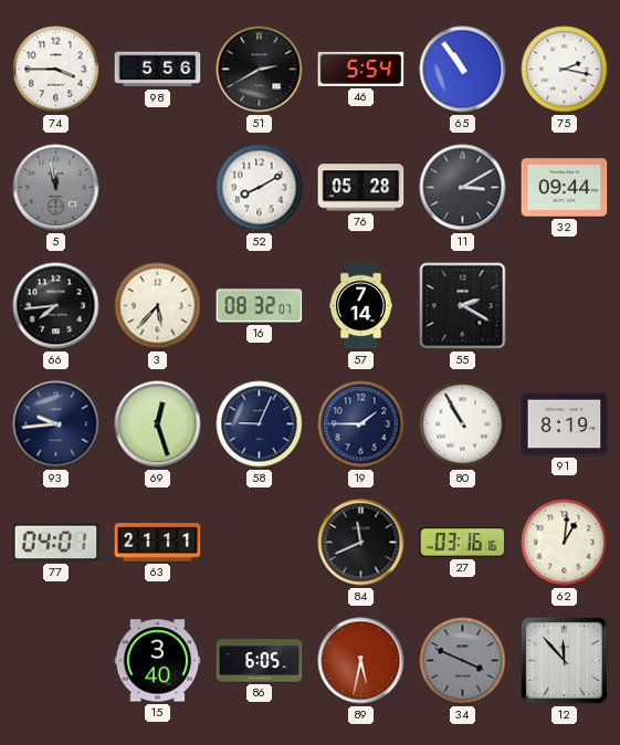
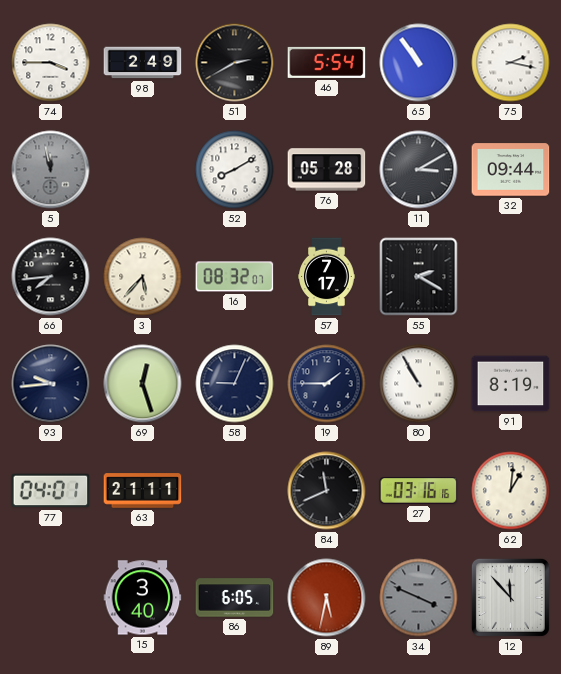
98: 5:56 -> 2:49
57: 7:14 -> 7:17
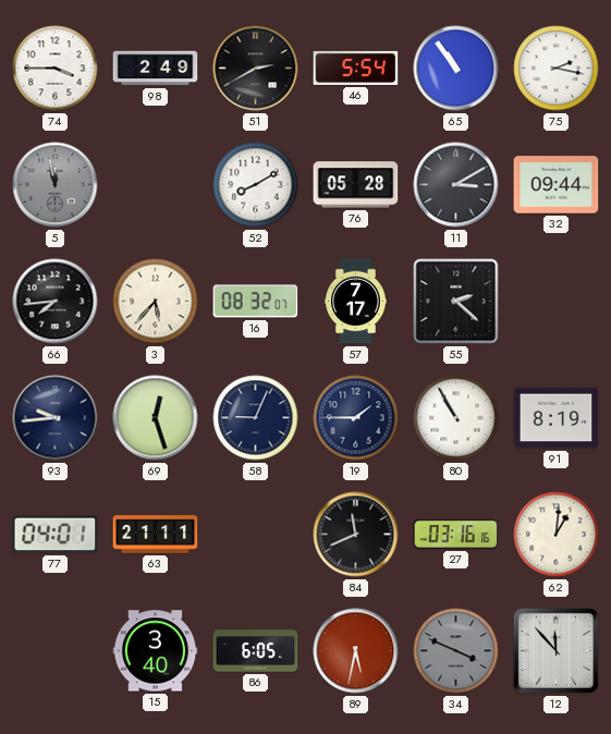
55: 2:20 -> 2:22
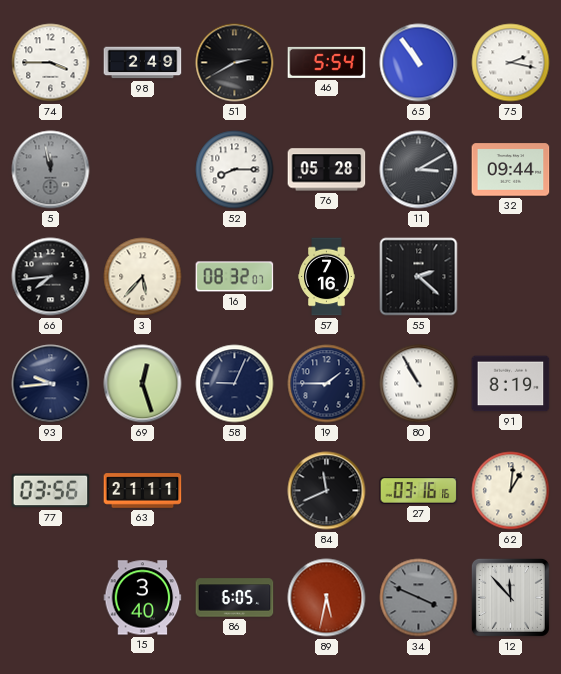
52: 8:10 -> 8:15
57: 7:17 -> 7:16
77: 04:01 -> 03:56
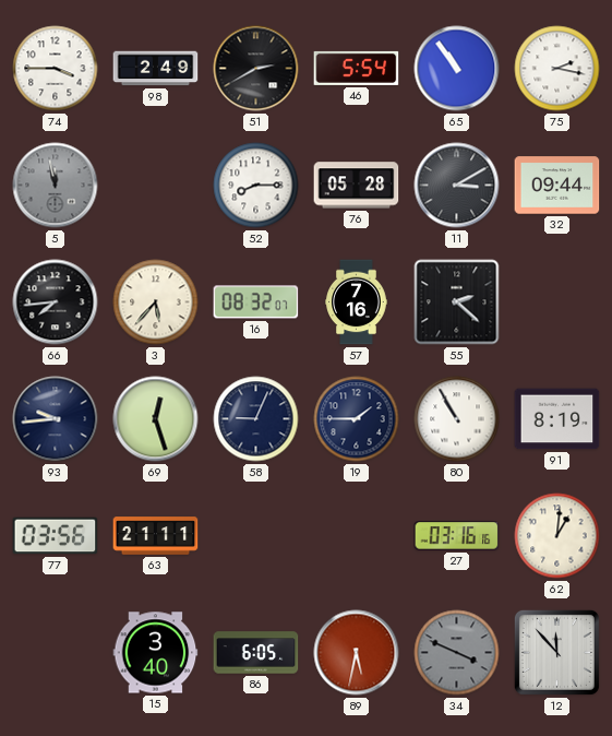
84: 11:41 -> none
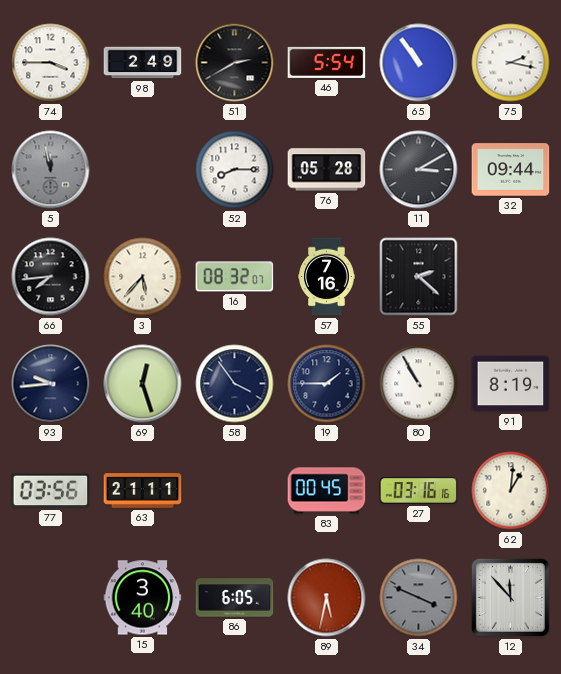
58: 9:04 -> 3:54
83: none -> 00:45
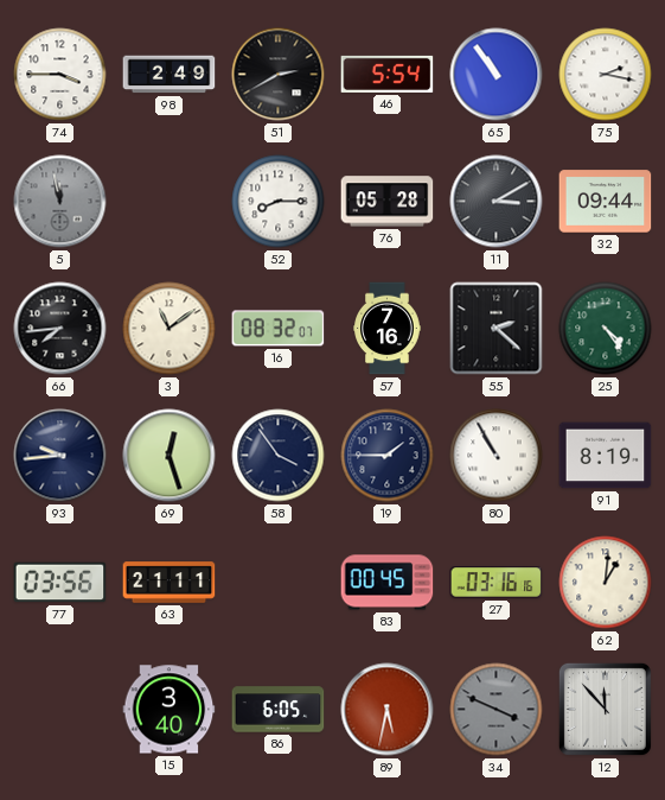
3: 5:37 -> 11:09
25: none -> 4:24
